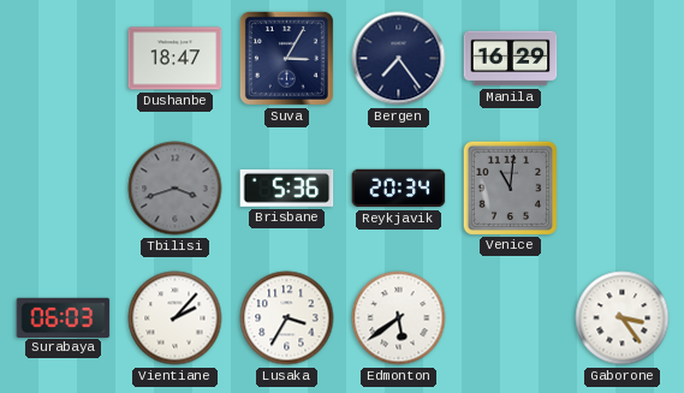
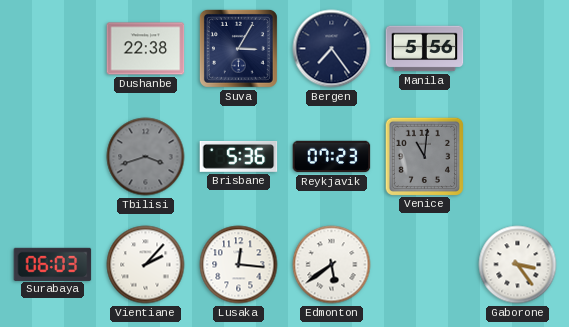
Dushanbe: 18:47 -> 22:38
Manila: 16:29 -> 5:56
Reykjavik: 20:34 -> 07:23
Lusaka: 3:35 -> 12:16
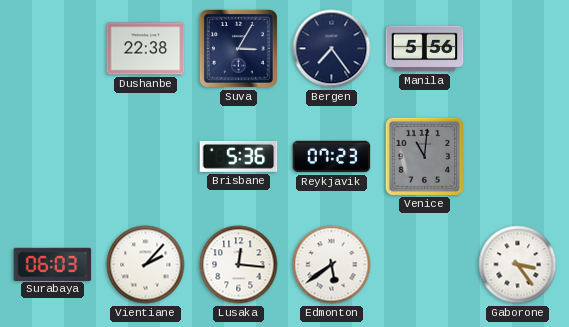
Tbilisi: 3:42 -> none
